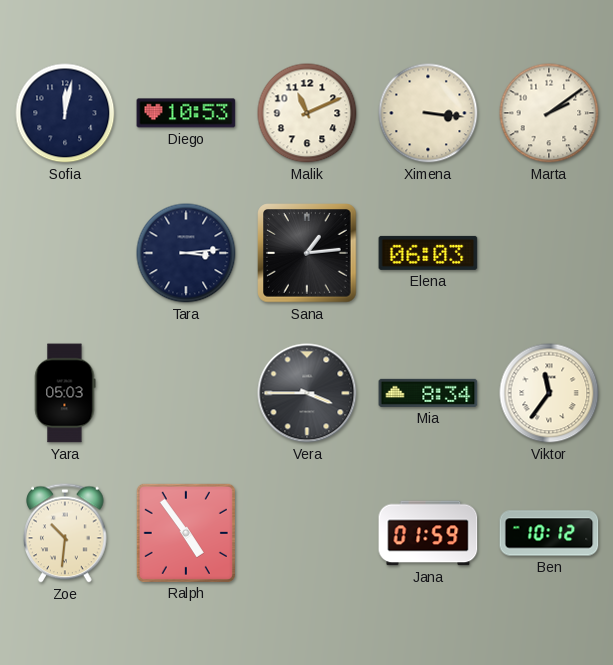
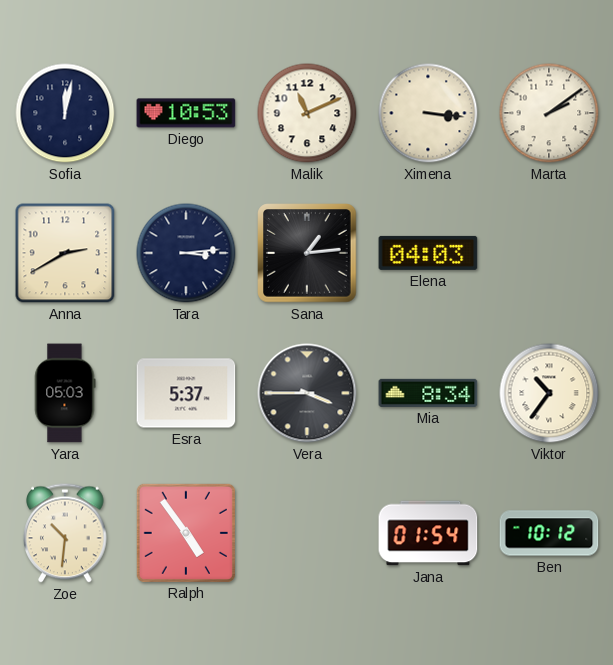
Anna: none -> 2:40
Elena: 06:03 -> 04:03
Esra: none -> 5:37
Viktor: 11:36 -> 10:36
Jana: 01:59 -> 01:54
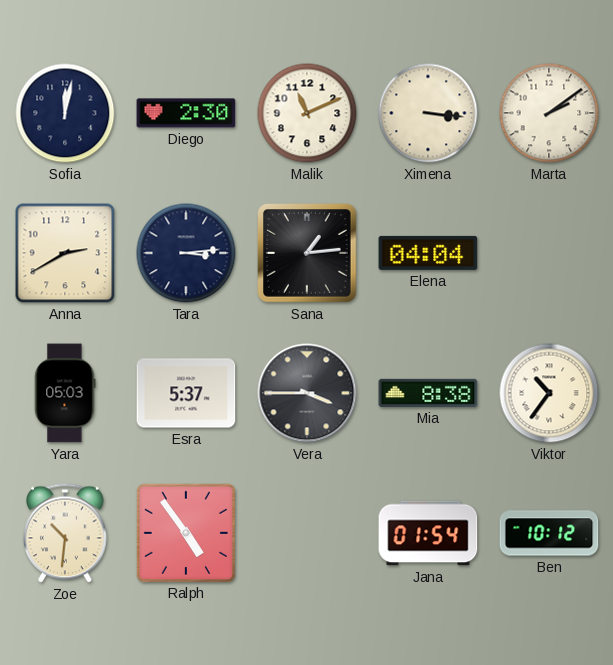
Diego: 10:53 -> 2:30
Elena: 04:03 -> 04:04
Mia: 8:34 -> 8:38
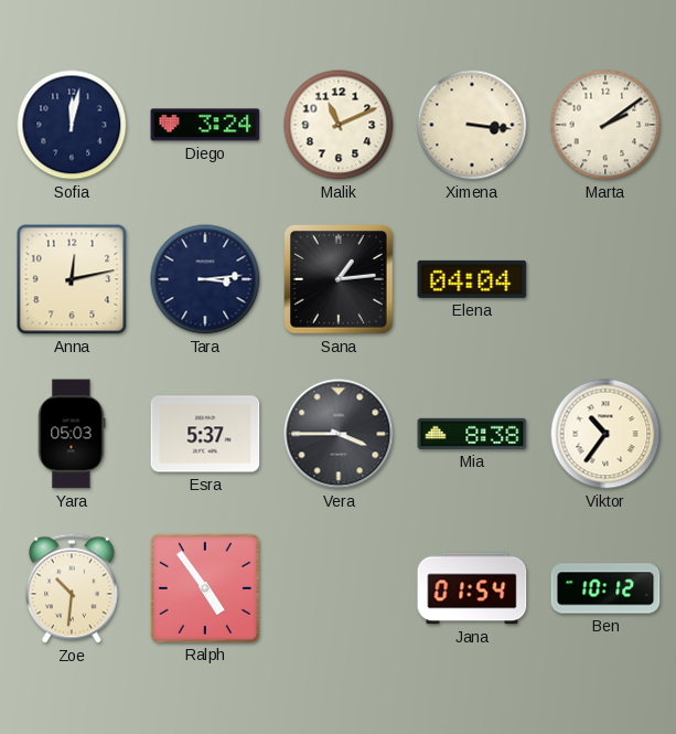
Diego: 2:30 -> 3:24
Anna: 2:40 -> 12:13
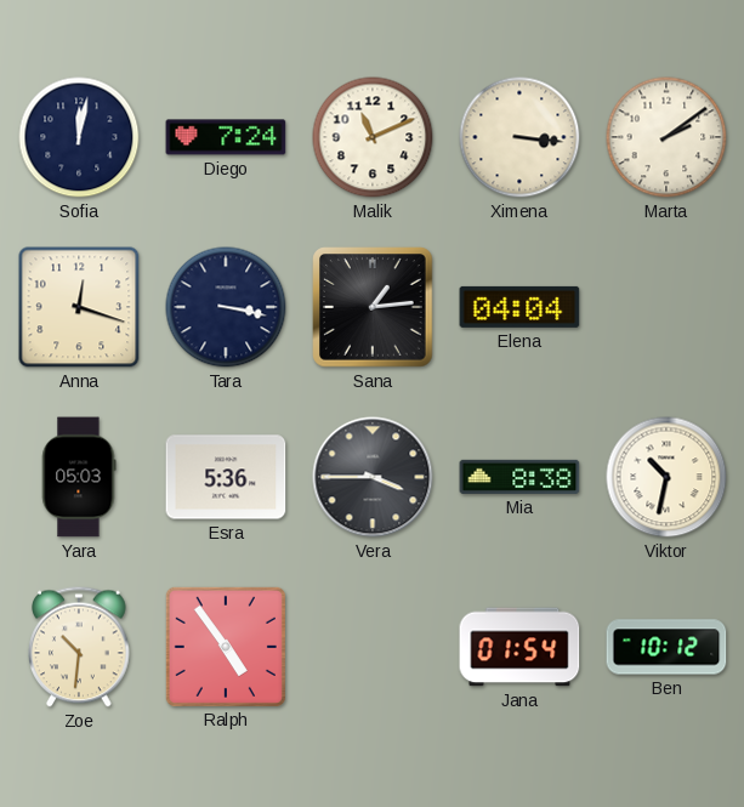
Diego: 3:24 -> 7:24
Anna: 12:13 -> 12:18
Tara: 3:14 -> 3:17
Esra: 5:37 -> 5:36
Viktor: 10:36 -> 10:32
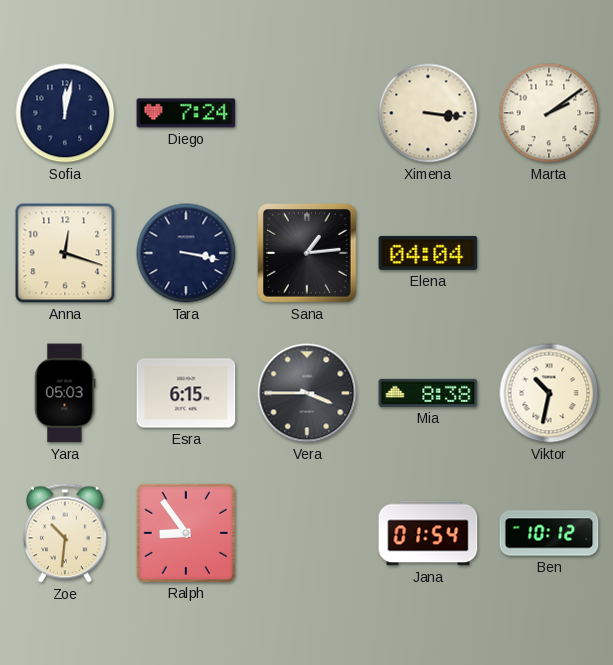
Malik: 11:11 -> none
Esra: 5:36 -> 6:15
Ralph: 4:54 -> 8:54
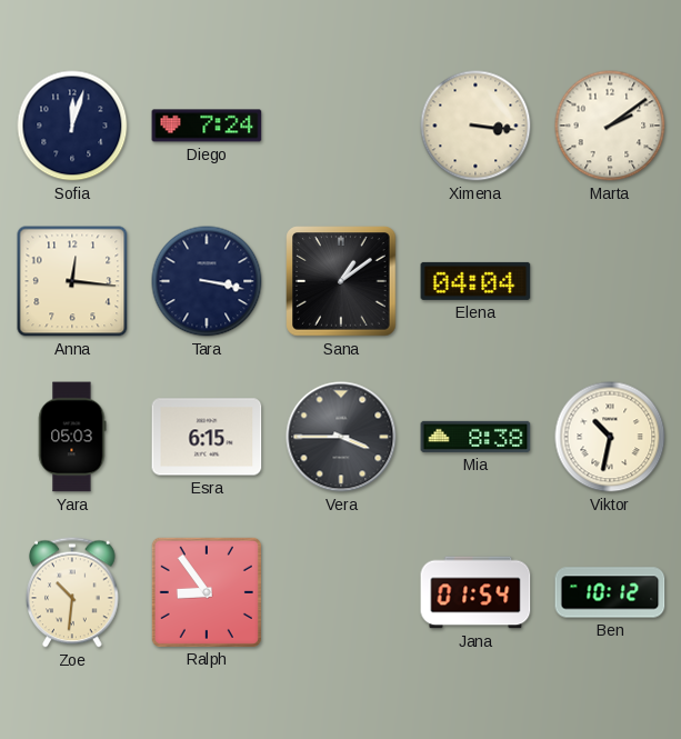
Sofia: 12:02 -> 12:03
Anna: 12:18 -> 12:16
Sana: 1:14 -> 1:09
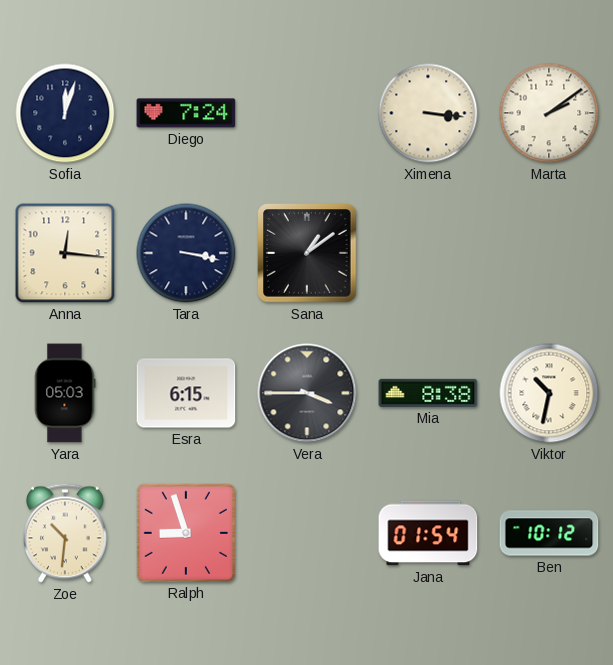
Elena: 04:04 -> none
Ralph: 8:54 -> 8:57
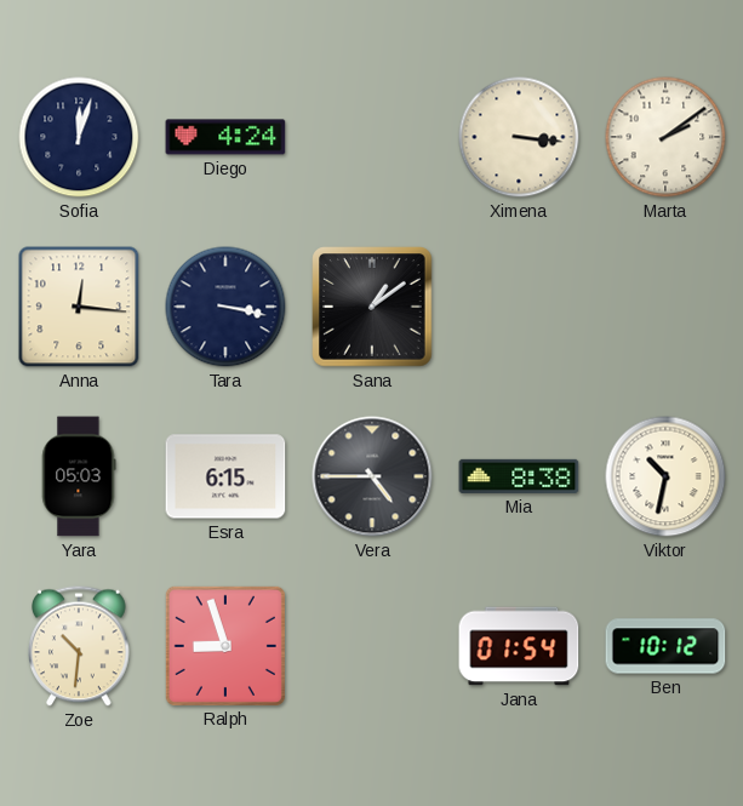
Diego: 7:24 -> 4:24
Vera: 3:45 -> 4:45
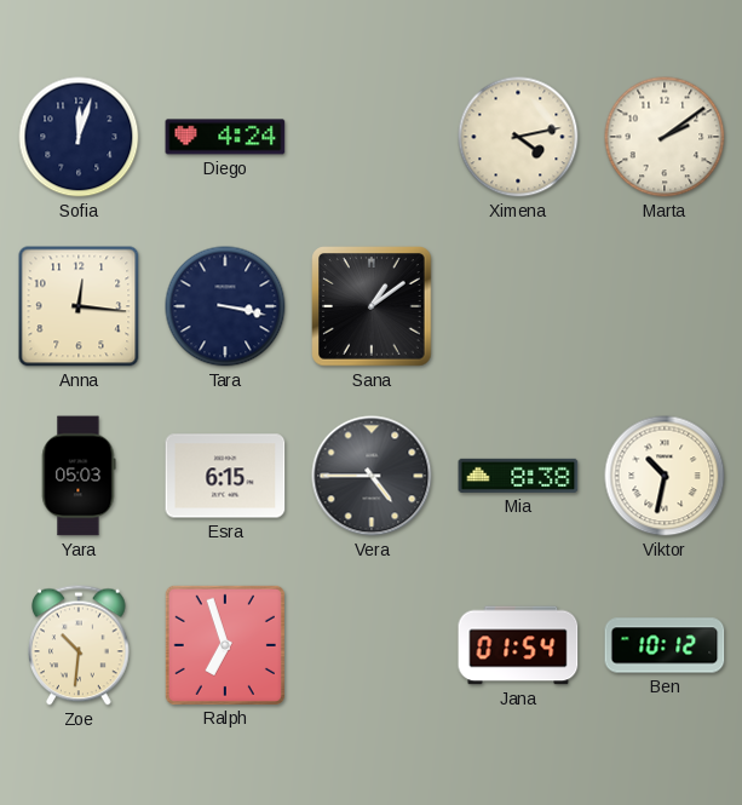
Ximena: 3:16 -> 4:13
Ralph: 8:57 -> 6:57
